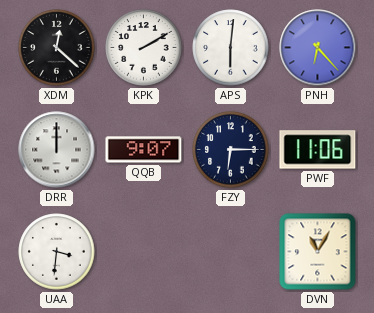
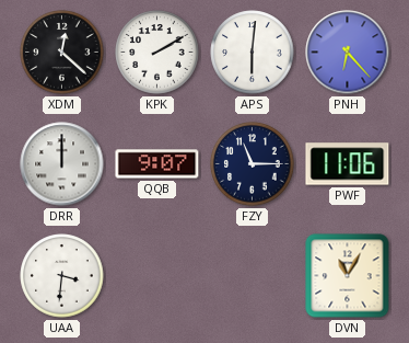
FZY: 6:15 -> 11:15
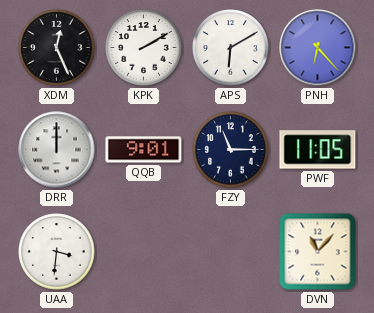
XDM: 12:22 -> 12:26
APS: 6:01 -> 6:10
QQB: 9:07 -> 9:01
PWF: 11:06 -> 11:05
DVN: 11:05 -> 11:07
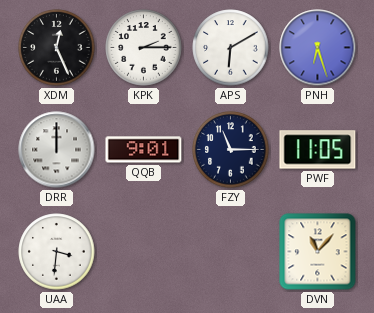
KPK: 2:10 -> 2:15
PNH: 6:23 -> 6:27
